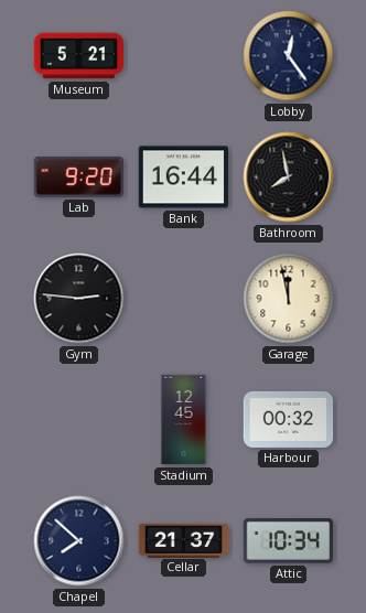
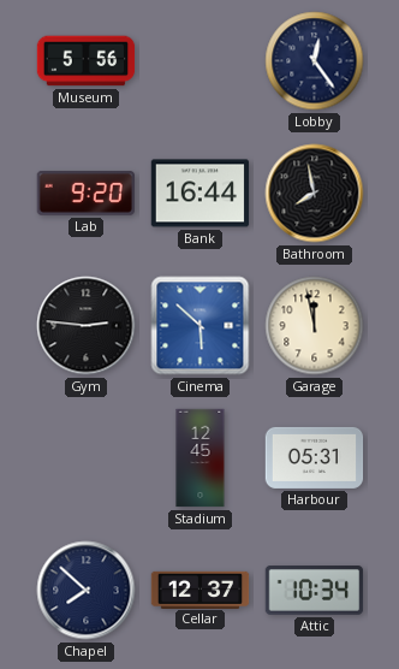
Museum: 5:21 -> 5:56
Cinema: none -> 5:52
Harbour: 00:32 -> 05:31
Cellar: 21:37 -> 12:37
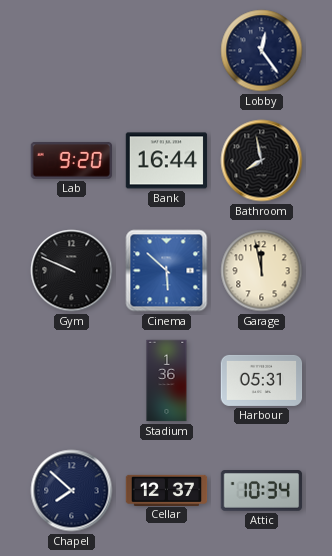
Museum: 5:56 -> none
Gym: 2:46 -> 9:49
Stadium: 12:45 -> 1:36
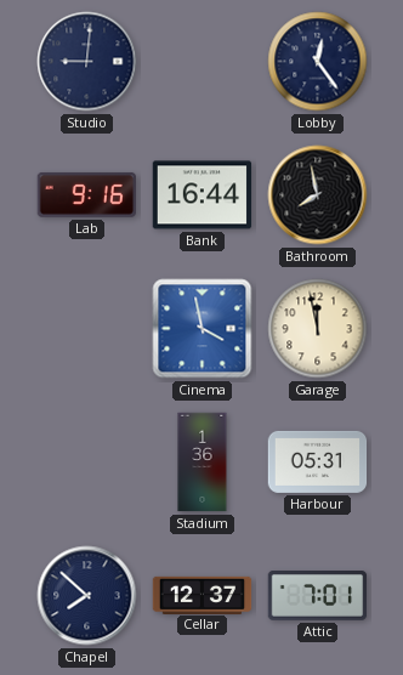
Studio: none -> 9:01
Lab: 9:20 -> 9:16
Gym: 9:49 -> none
Cinema: 5:52 -> 3:58
Attic: 10:34 -> 7:01
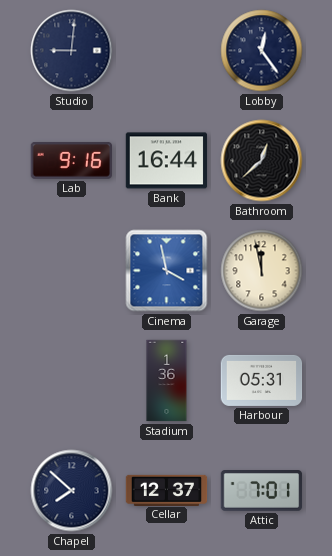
Bathroom: 7:58 -> 12:38
